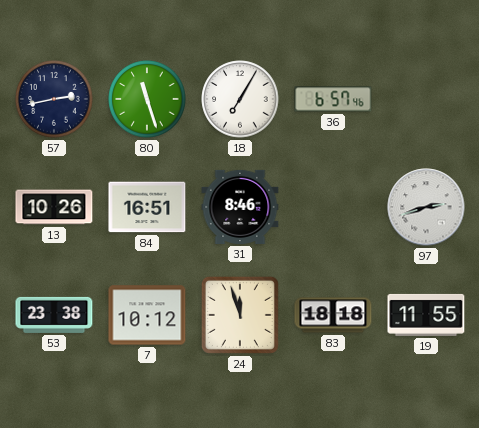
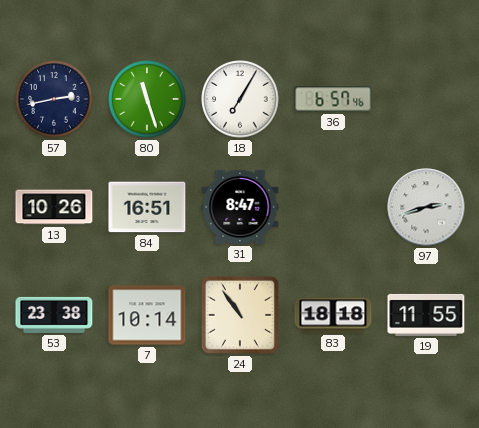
31: 8:46 -> 8:47
7: 10:12 -> 10:14
24: 11:57 -> 10:54
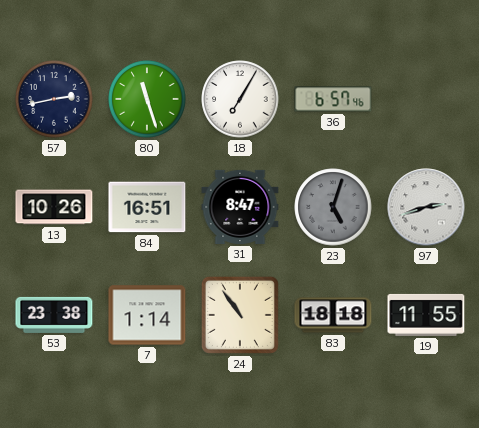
23: none -> 5:03
7: 10:14 -> 1:14
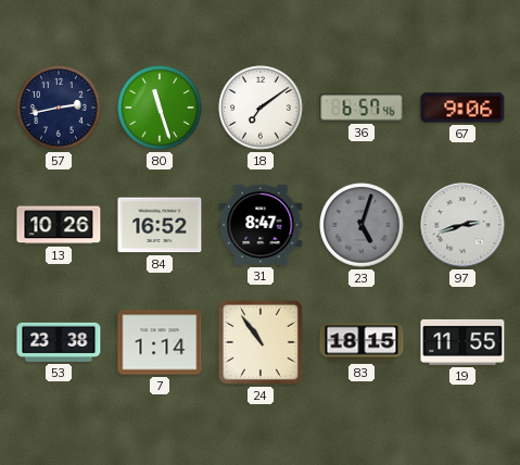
18: 7:05 -> 7:09
67: none -> 9:06
84: 16:51 -> 16:52
83: 18:18 -> 18:15
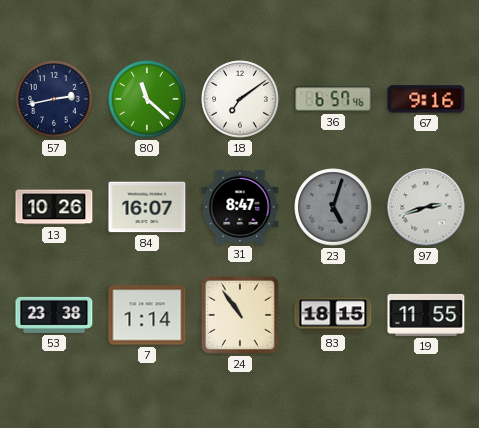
80: 11:27 -> 11:22
67: 9:06 -> 9:16
84: 16:52 -> 16:07
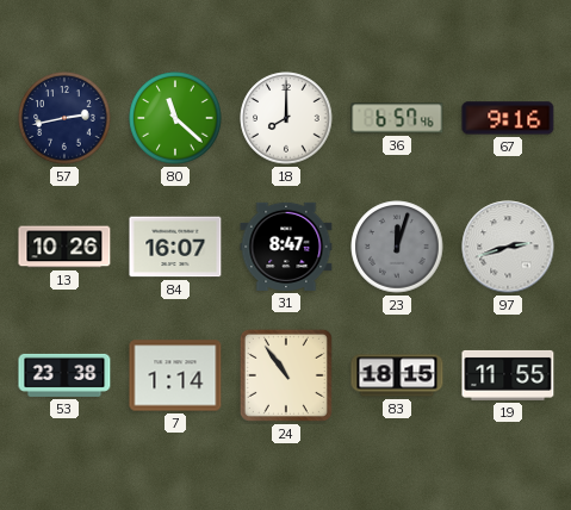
18: 7:09 -> 8:00
23: 5:03 -> 12:03
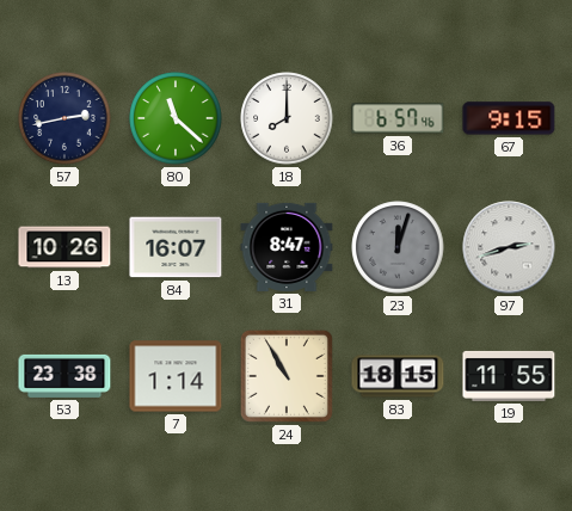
67: 9:16 -> 9:15
24: 10:54 -> 10:55
